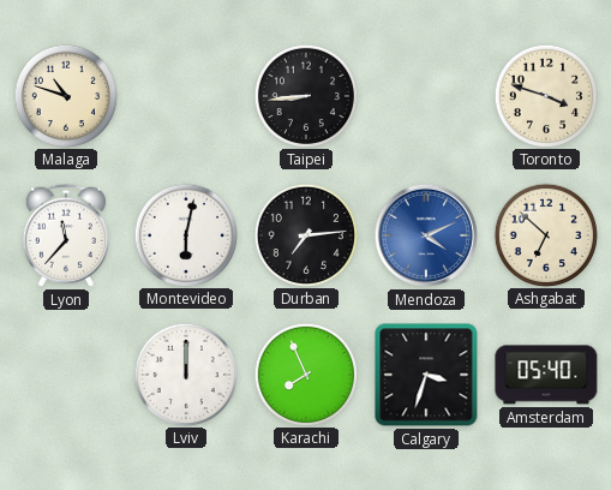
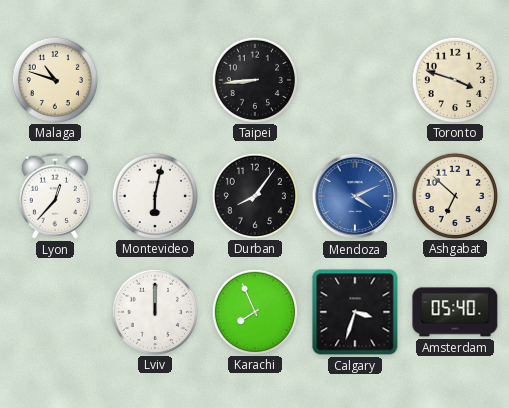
Lyon: 11:37 -> 12:37
Durban: 7:14 -> 8:06
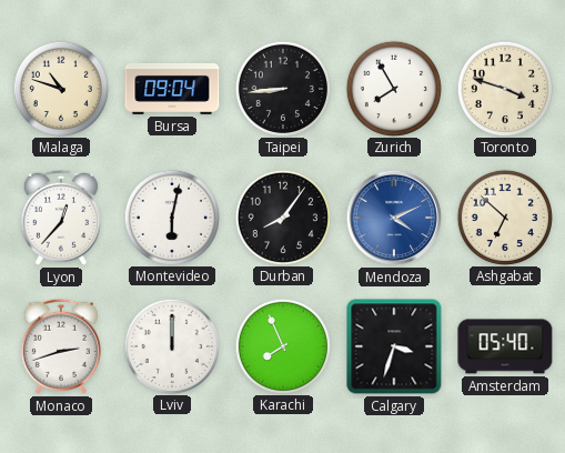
Bursa: none -> 09:04
Zurich: none -> 7:55
Monaco: none -> 2:42
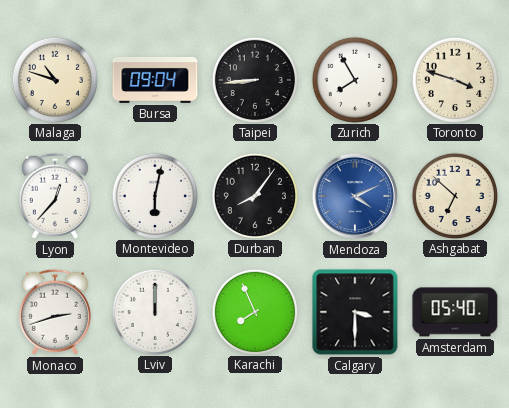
Calgary: 3:33 -> 3:30
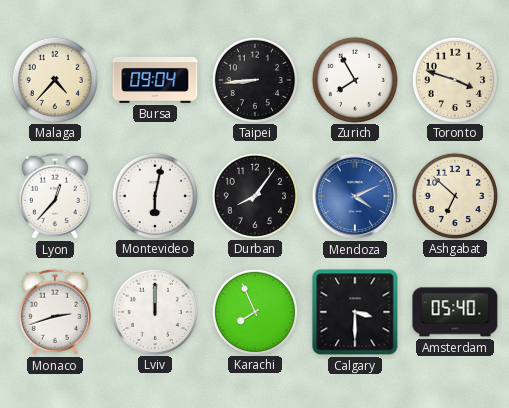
Malaga: 10:48 -> 4:37
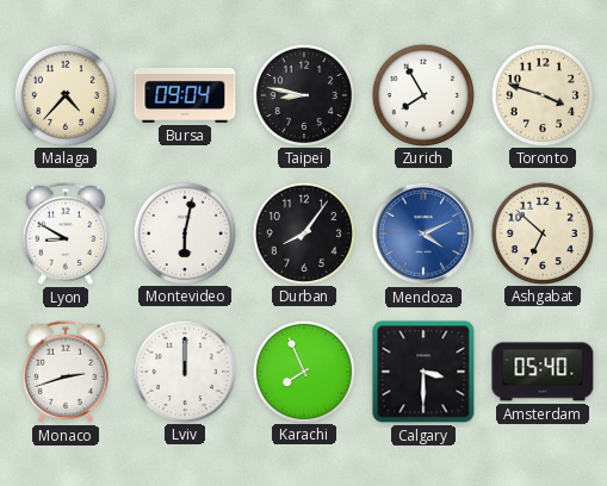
Taipei: 8:44 -> 8:47
Lyon: 12:37 -> 8:50
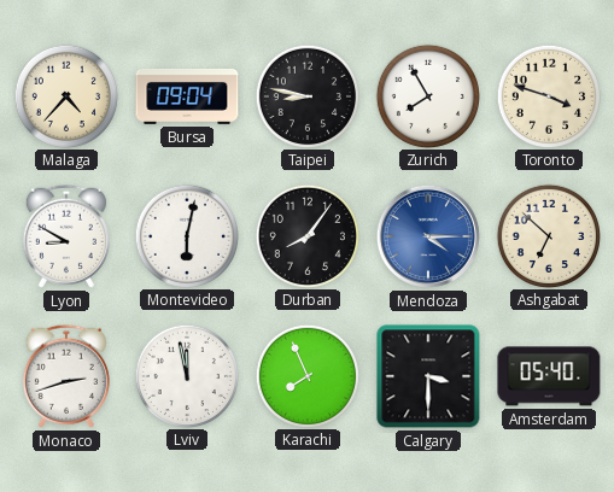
Mendoza: 4:11 -> 4:15
Lviv: 12:00 -> 11:58
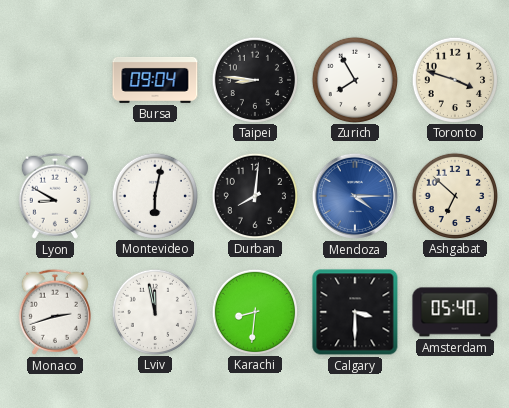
Malaga: 4:37 -> none
Taipei: 8:47 -> 8:46
Durban: 8:06 -> 8:01
Karachi: 7:56 -> 8:31
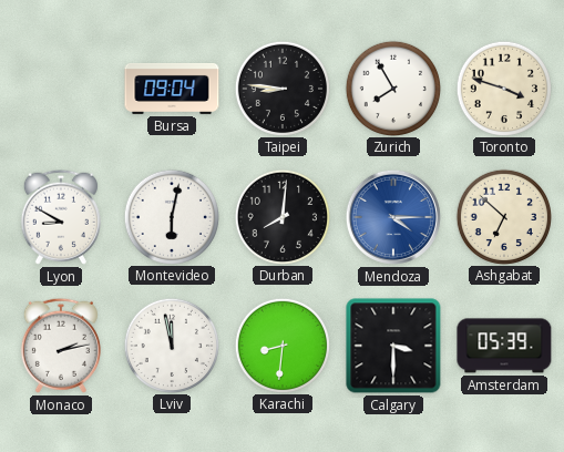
Monaco: 2:42 -> 2:13
Amsterdam: 05:40 -> 05:39
